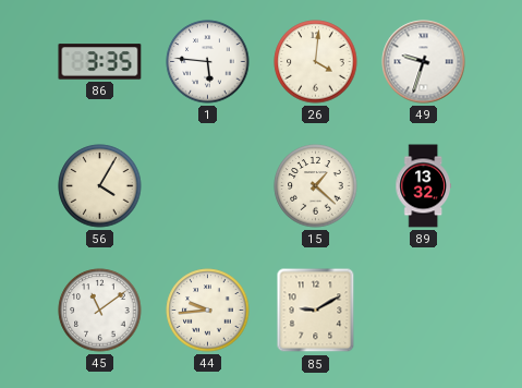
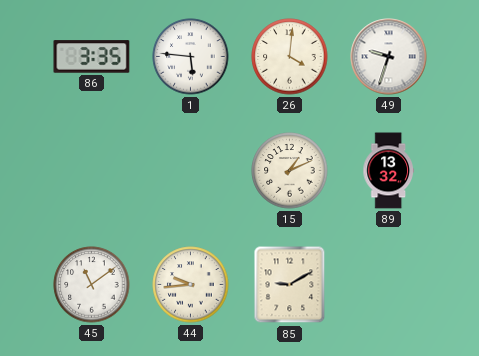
56: 4:05 -> none
15: 1:22 -> 1:11
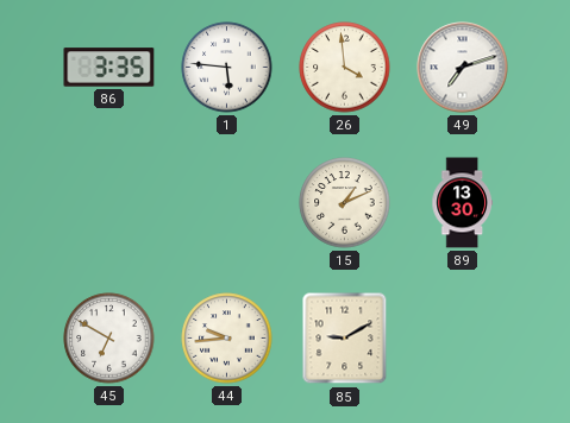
26: 4:01 -> 3:59
49: 9:33 -> 7:12
89: 13:32 -> 13:30
45: 11:09 -> 6:50
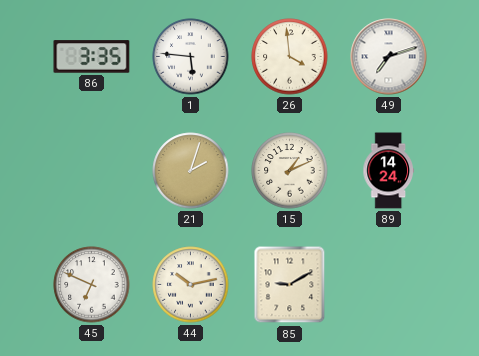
21: none -> 2:03
89: 13:30 -> 14:24
45: 6:50 -> 6:49
44: 9:44 -> 10:13
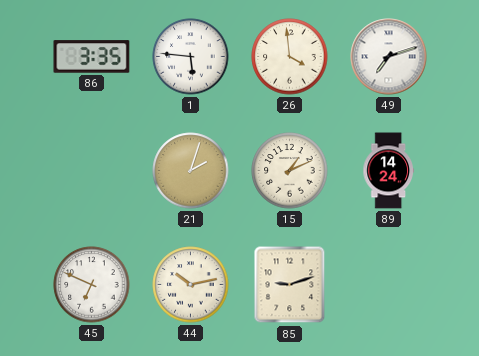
85: 9:10 -> 9:12
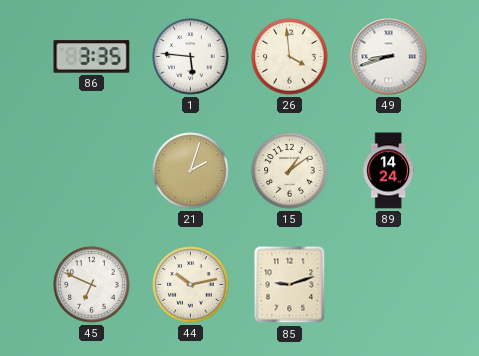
49: 7:12 -> 8:42
15: 1:11 -> 1:09
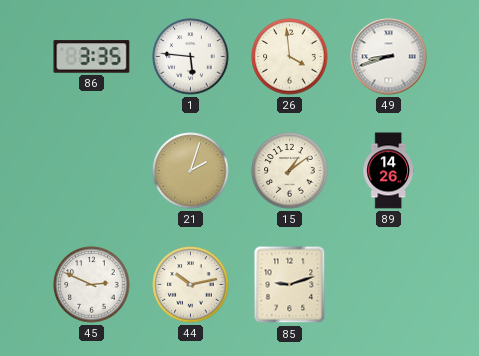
89: 14:24 -> 14:26
45: 6:49 -> 2:49
